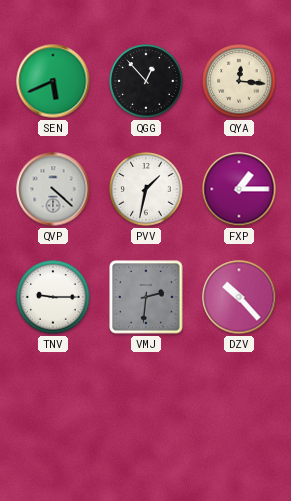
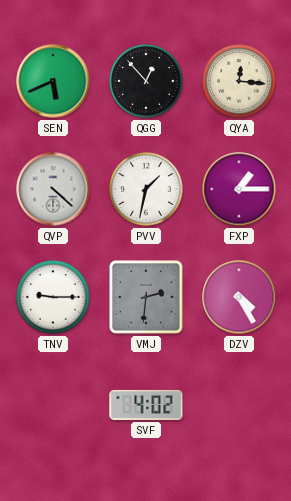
DZV: 10:23 -> 4:25
SVF: none -> 4:02
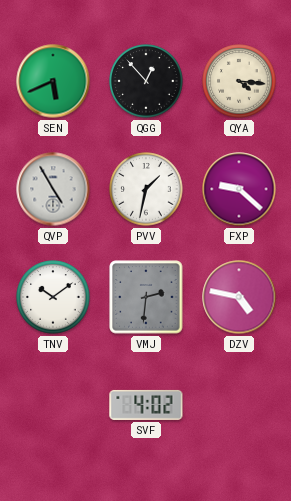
QYA: 12:16 -> 4:16
QVP: 4:22 -> 4:55
FXP: 1:15 -> 9:22
TNV: 9:15 -> 10:09
DZV: 4:25 -> 4:47
